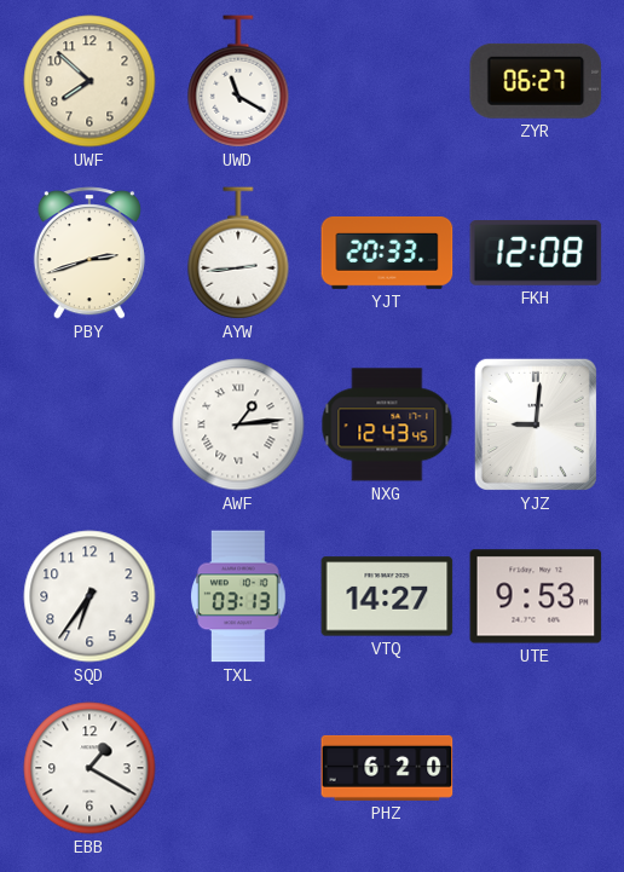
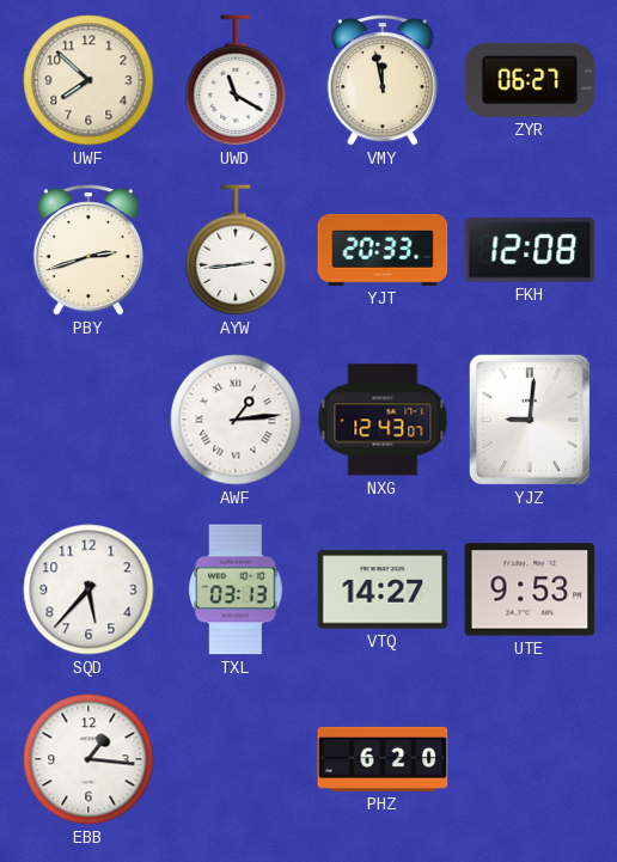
VMY: none -> 11:58
NXG: 12:43:45 -> 12:43:07
SQD: 6:36 -> 5:37
EBB: 1:20 -> 1:16
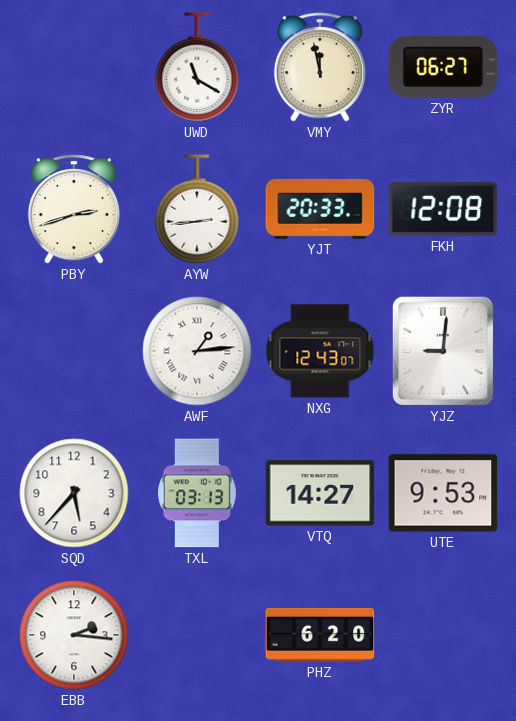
UWF: 7:52 -> none
EBB: 1:16 -> 2:16
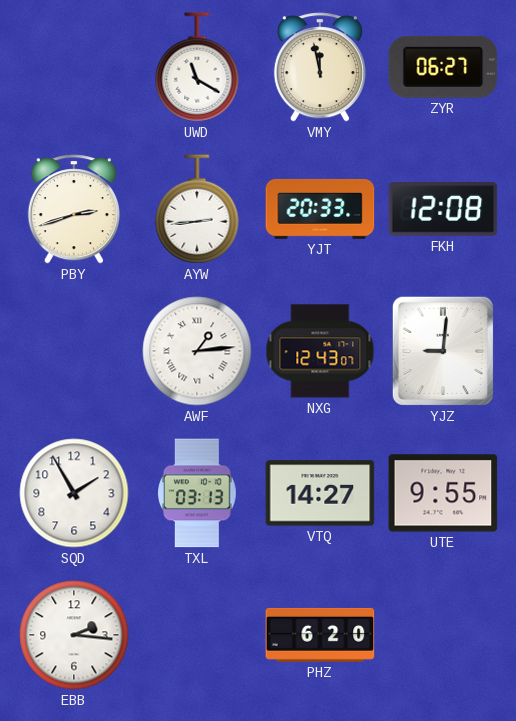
SQD: 5:37 -> 1:55
UTE: 9:53 -> 9:55
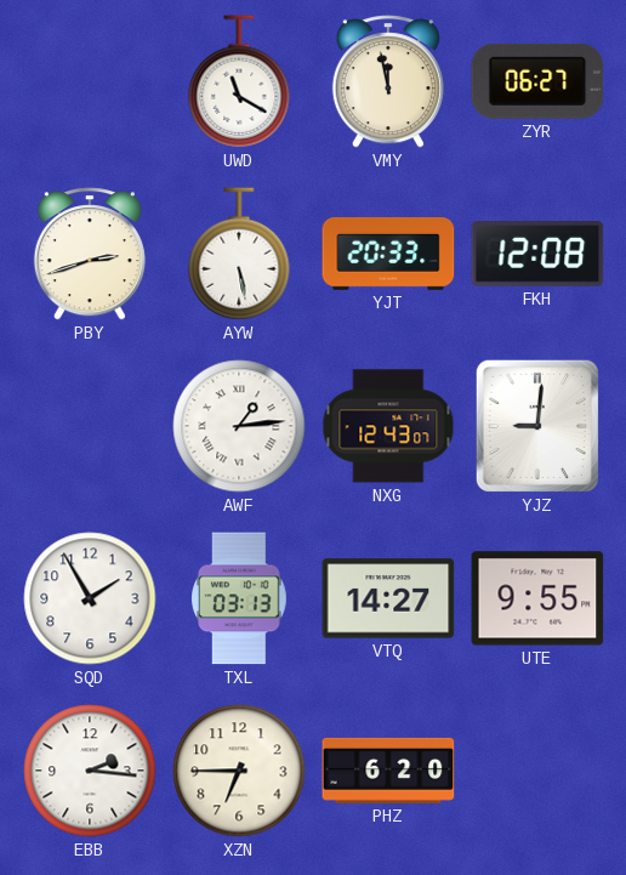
AYW: 2:44 -> 5:28
XZN: none -> 6:45
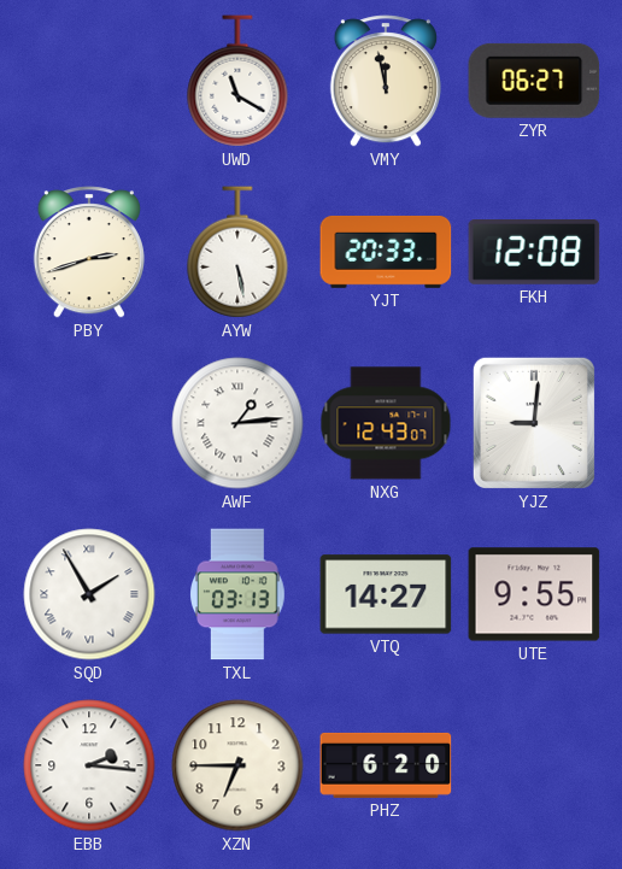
SQD numerals: Arabic -> Roman
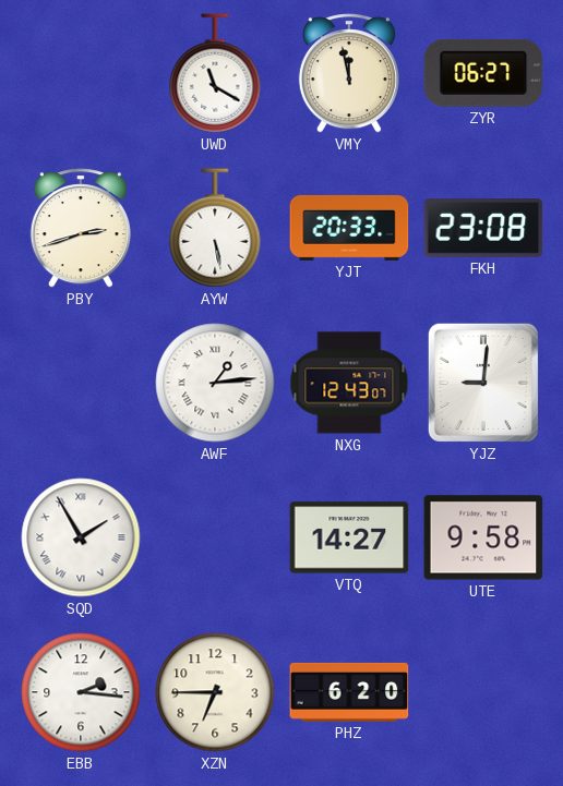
FKH: 12:08 -> 23:08
TXL: 03:13 -> none
UTE: 9:55 -> 9:58
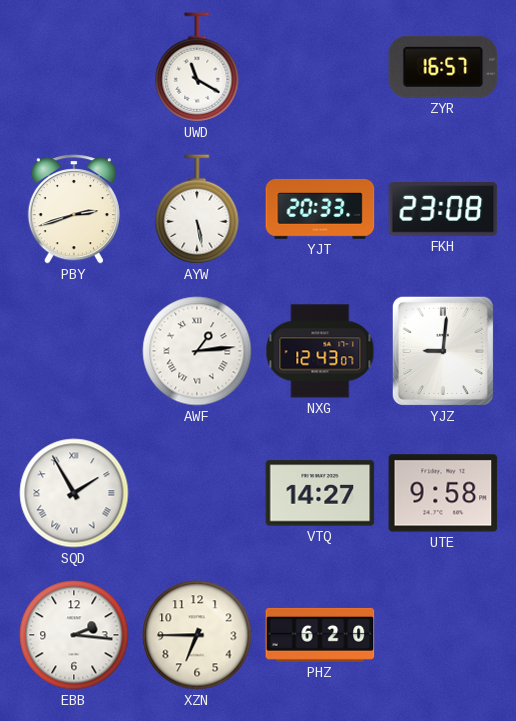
VMY: 11:58 -> none
ZYR: 06:27 -> 16:57
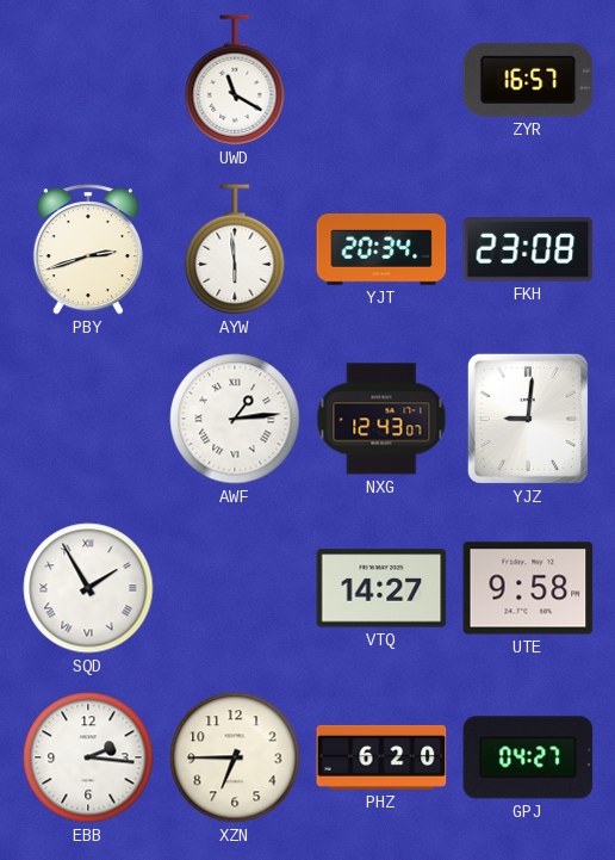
AYW: 5:28 -> 5:59
YJT: 20:33 -> 20:34
GPJ: none -> 04:27
